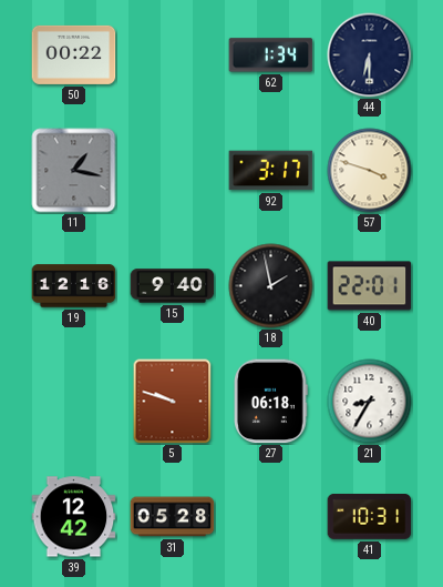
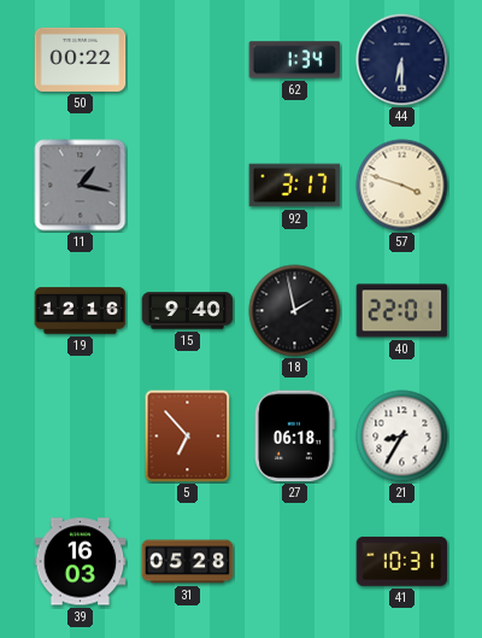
5: 9:48 -> 6:53
39: 12:42 -> 16:03
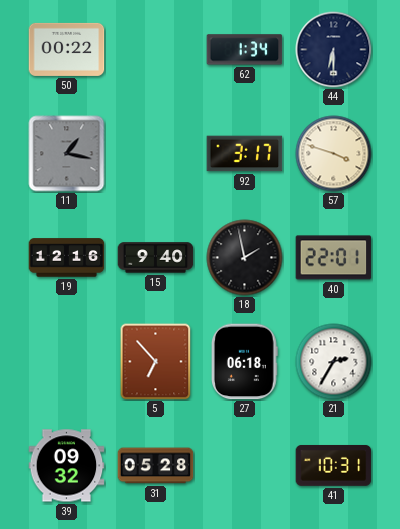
21: 8:35 -> 2:35
39: 16:03 -> 09:32
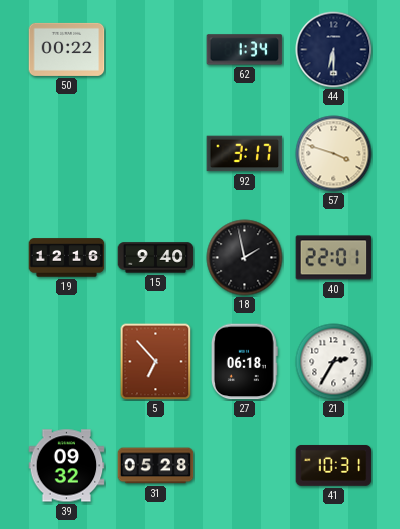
11: 1:17 -> none
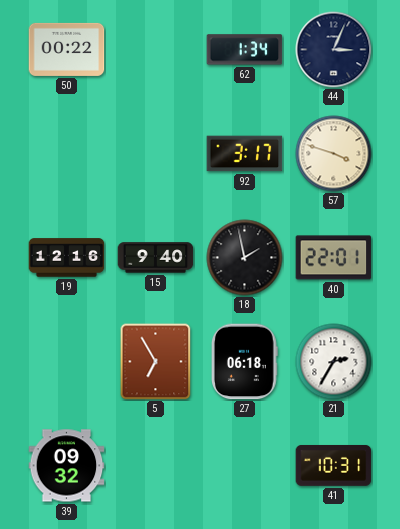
44: 6:30 -> 3:04
5: 6:53 -> 6:55
31: 05:28 -> none
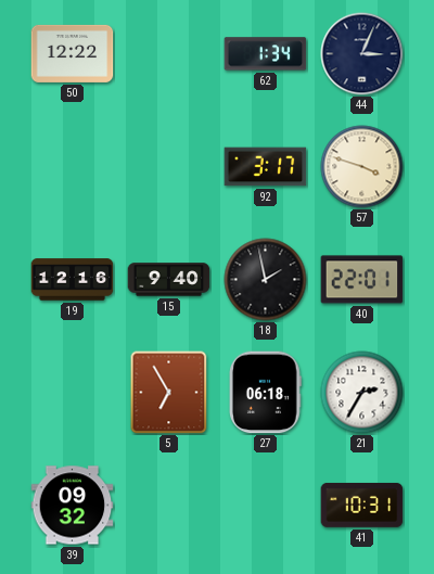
50: 00:22 -> 12:22
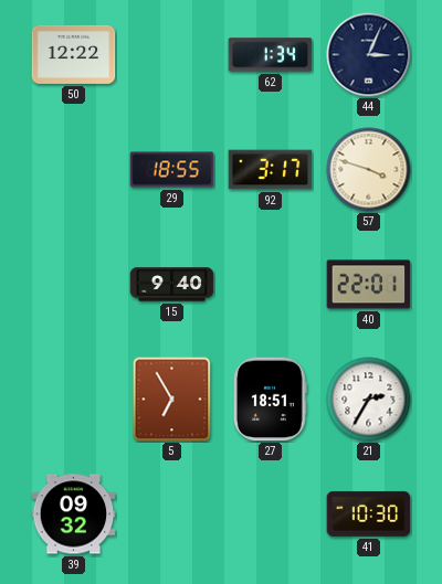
29: none -> 18:55
19: 12:16 -> none
18: 1:58 -> none
27: 06:18 -> 18:51
41: 10:31 -> 10:30
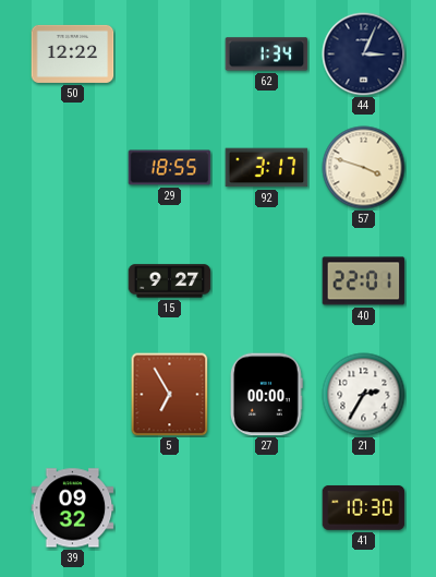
15: 9:40 -> 9:27
27: 18:51 -> 00:00
